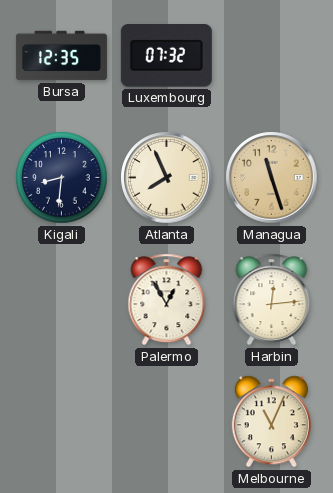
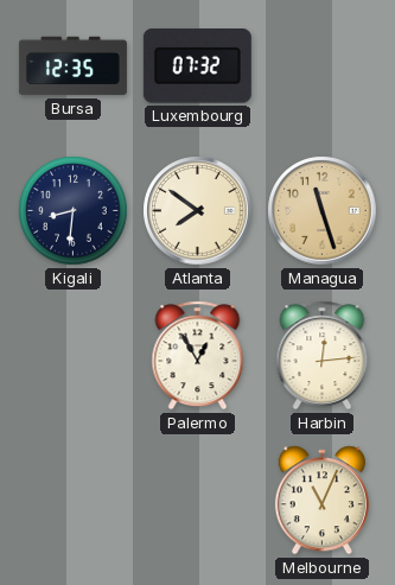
Atlanta: 7:56 -> 7:51
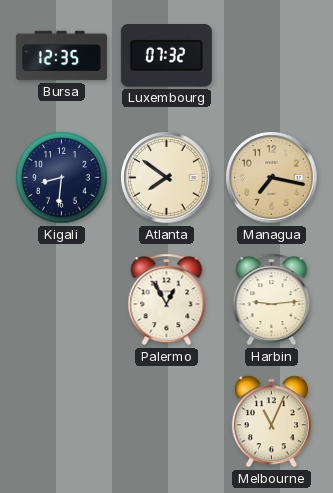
Managua: 11:27 -> 7:17
Harbin: 12:14 -> 9:14
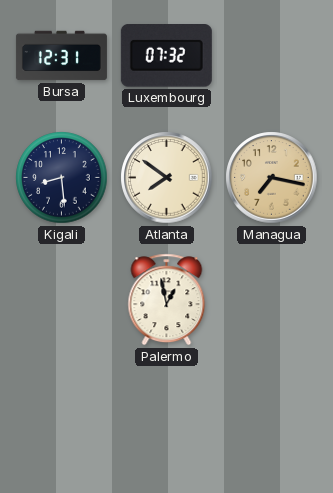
Bursa: 12:35 -> 12:31
Kigali: 8:31 -> 8:29
Palermo: 12:55 -> 12:58
Harbin: 9:14 -> none
Melbourne: 11:04 -> none
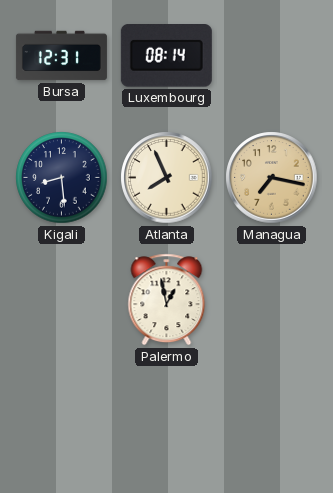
Luxembourg: 07:32 -> 08:14
Atlanta: 7:51 -> 7:56
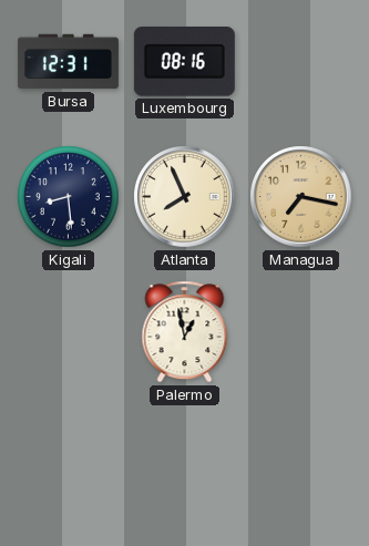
Luxembourg: 08:14 -> 08:16
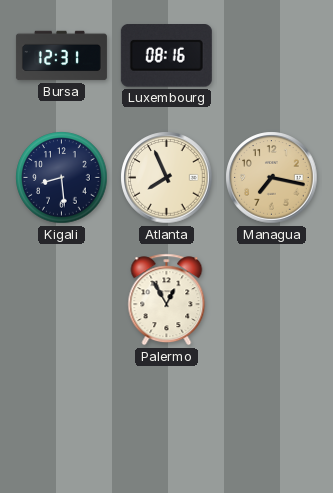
Palermo: 12:58 -> 12:55
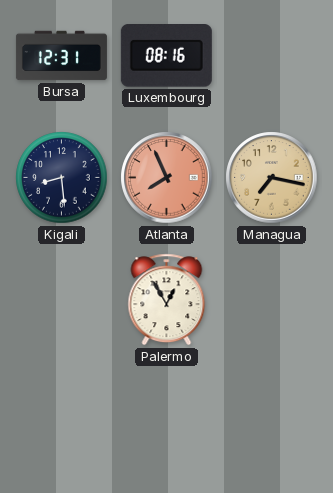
Atlanta dial: cream -> salmon
